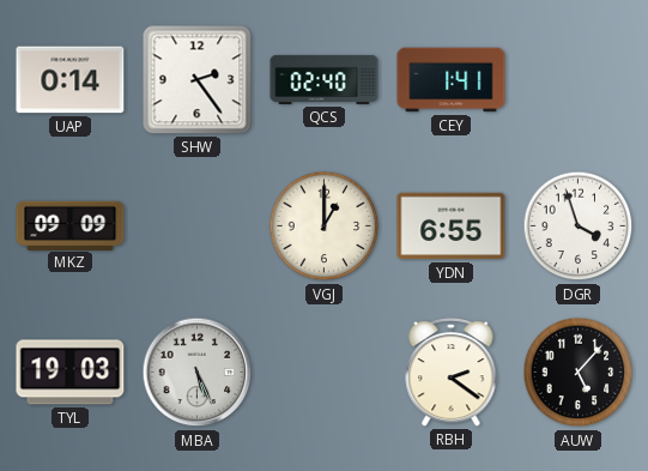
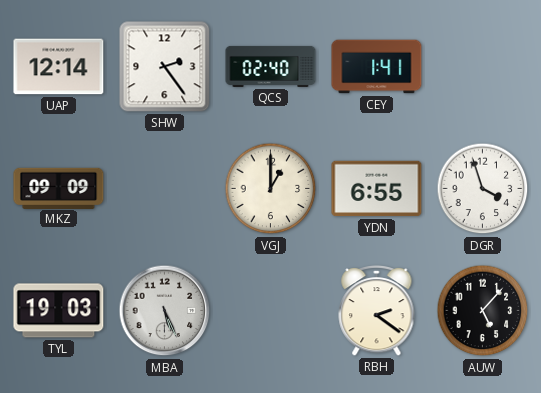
UAP: 0:14 -> 12:14
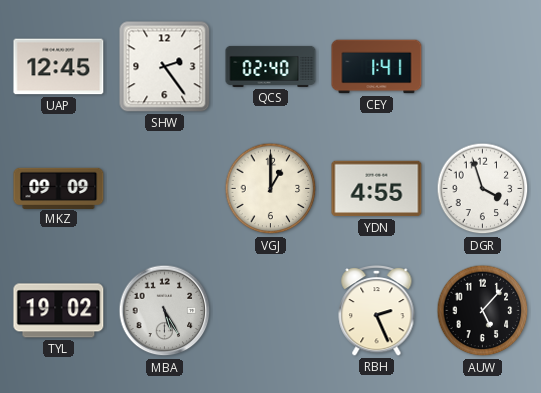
UAP: 12:14 -> 12:45
YDN: 6:55 -> 4:55
TYL: 19:03 -> 19:02
MBA: 5:26 -> 5:25
RBH: 2:21 -> 2:26
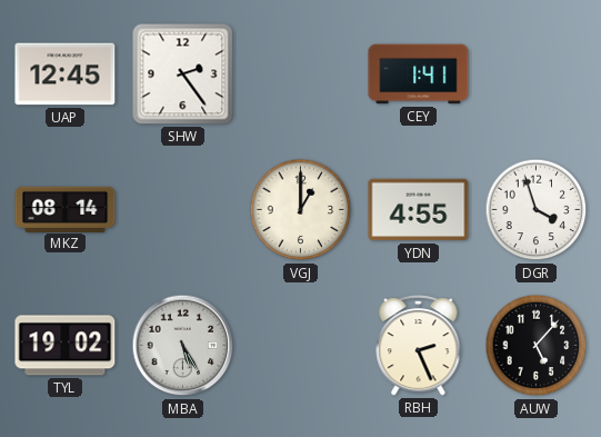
QCS: 02:40 -> none
MKZ: 09:09 -> 08:14
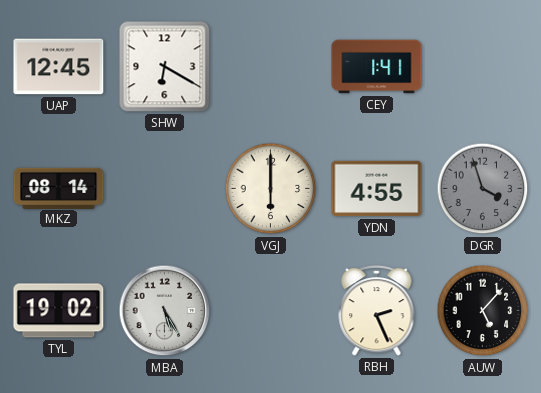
SHW: 2:24 -> 6:20
VGJ: 1:00 -> 6:00
DGR dial: white -> grey
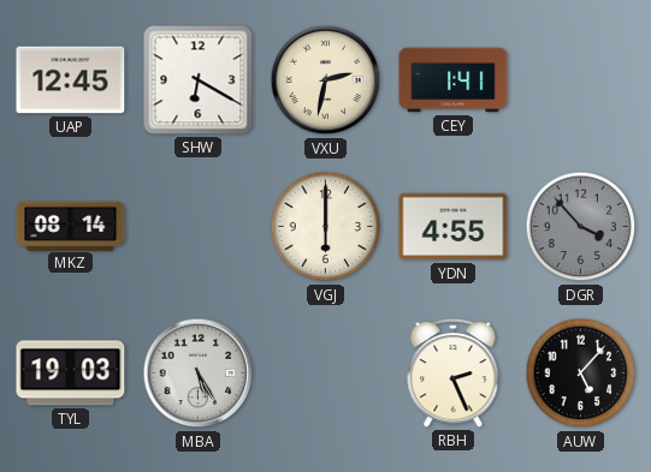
VXU: none -> 2:32
DGR: 3:57 -> 3:53
TYL: 19:02 -> 19:03
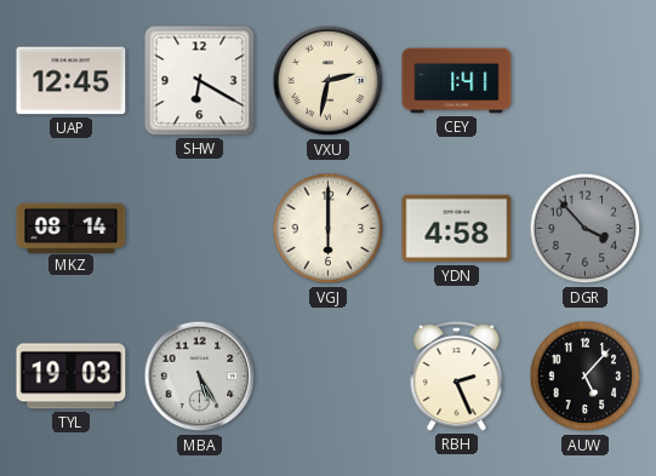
YDN: 4:55 -> 4:58
